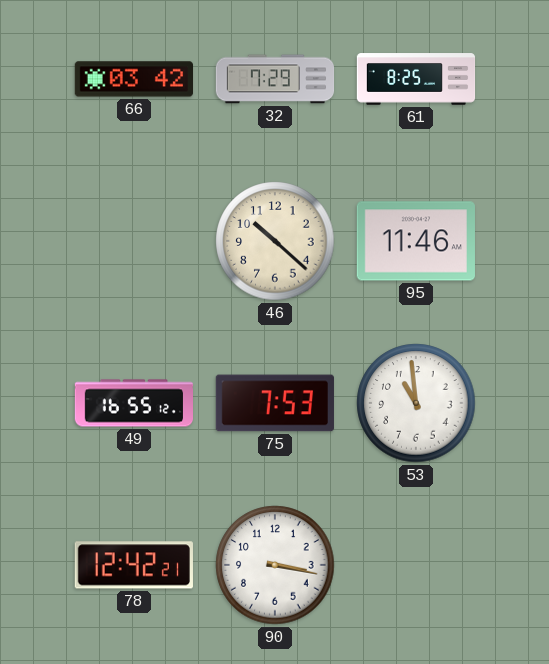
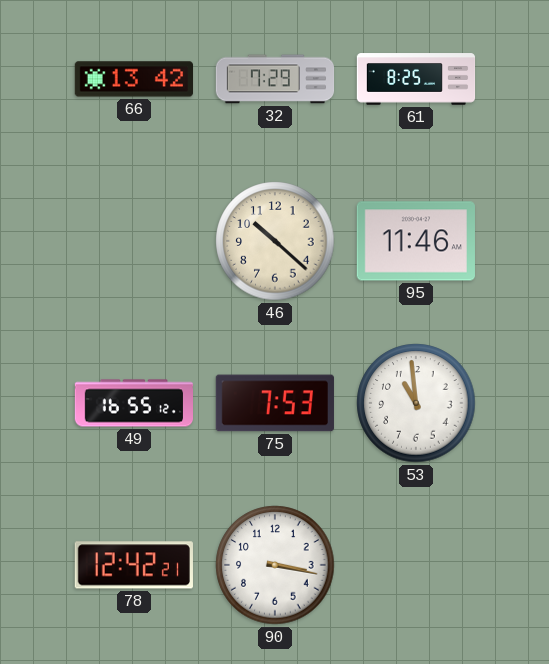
66: 03:42 -> 13:42
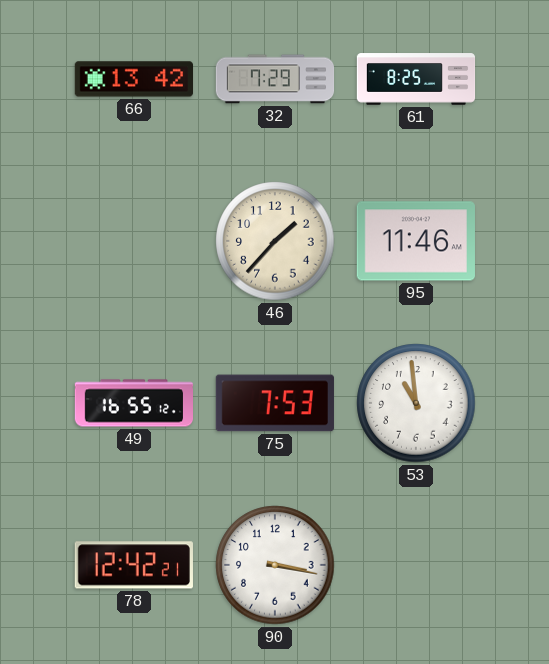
46: 10:22 -> 1:37
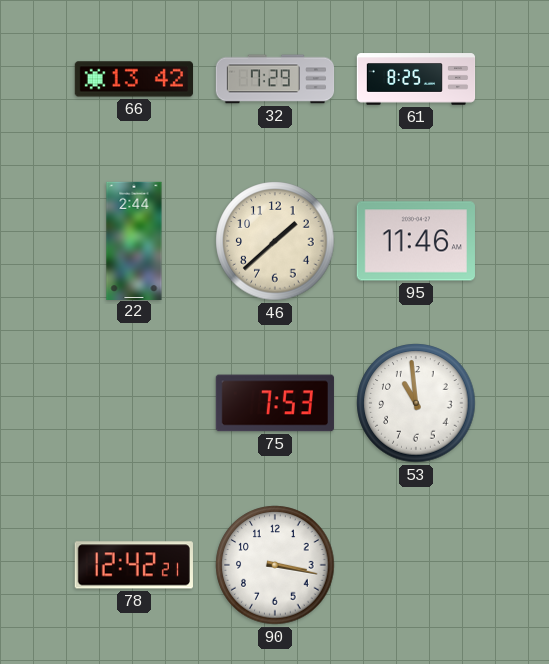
22: none -> 2:44
46: 1:37 -> 1:38
49: 16:55 -> none
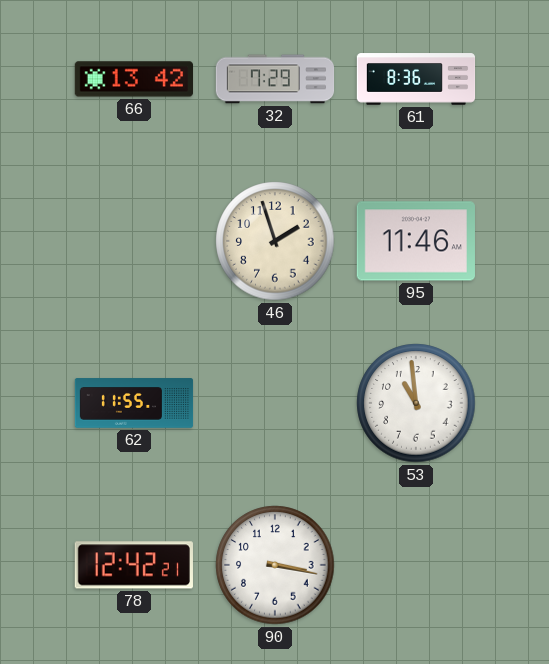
61: 8:25 -> 8:36
22: 2:44 -> none
46: 1:38 -> 1:57
62: none -> 11:55
75: 7:53 -> none
